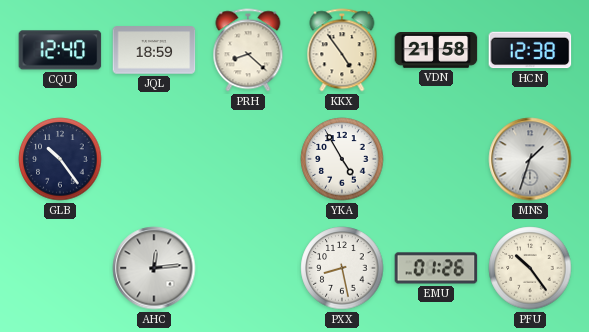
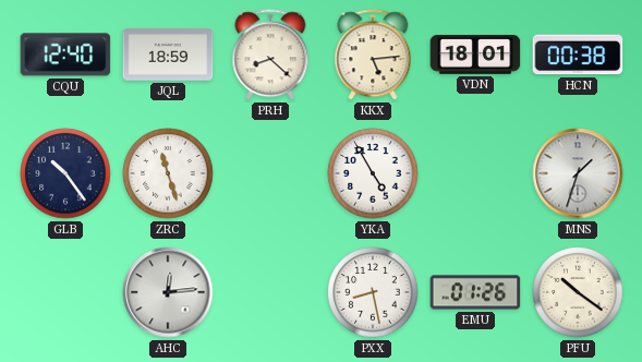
KKX: 4:54 -> 5:14
VDN: 21:58 -> 18:01
HCN: 12:38 -> 00:38
ZRC: none -> 11:27
PFU: 10:24 -> 10:21
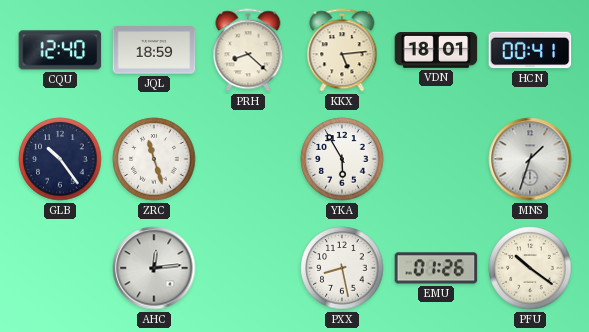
HCN: 00:38 -> 00:41
YKA: 4:55 -> 5:55
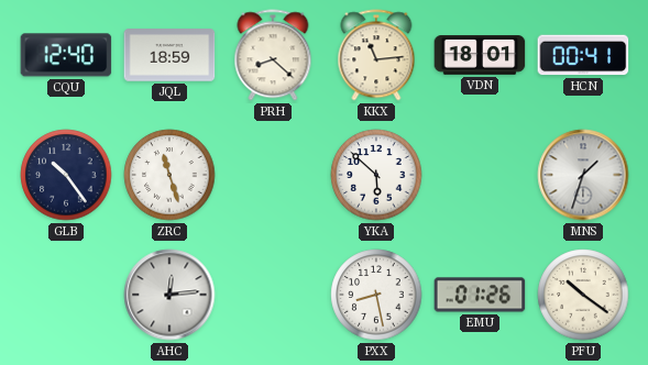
KKX: 5:14 -> 11:14
YKA: 5:55 -> 5:52
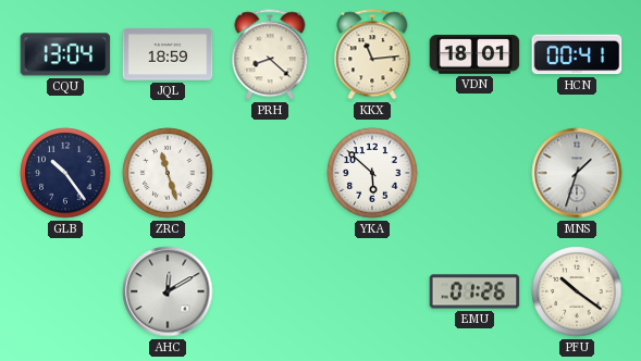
CQU: 12:40 -> 13:04
AHC: 12:14 -> 12:10
PXX: 8:28 -> none
